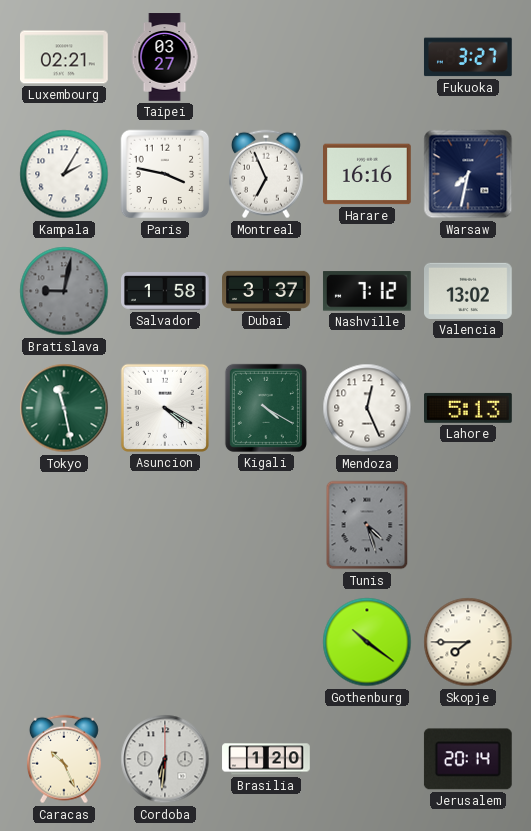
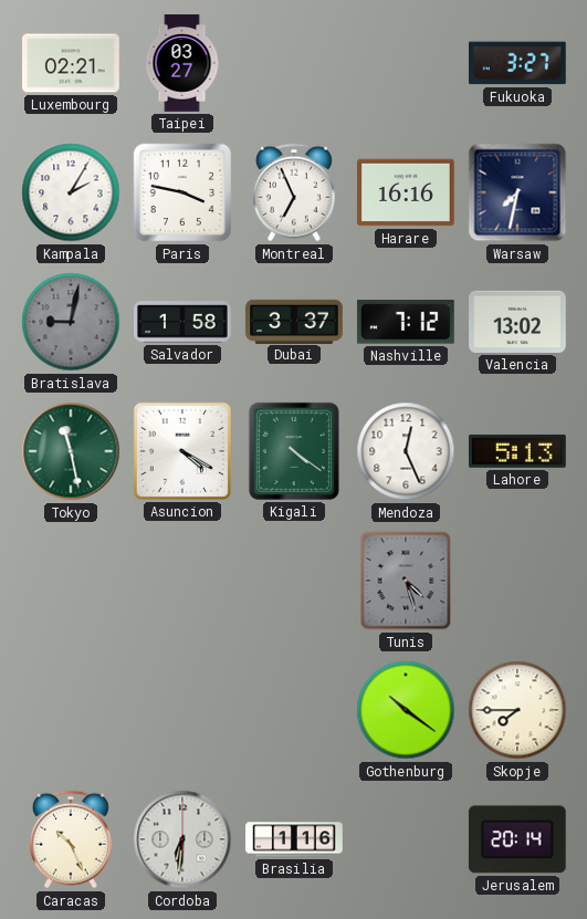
Kigali: 4:20 -> 4:21
Brasilia: 1:20 -> 1:16
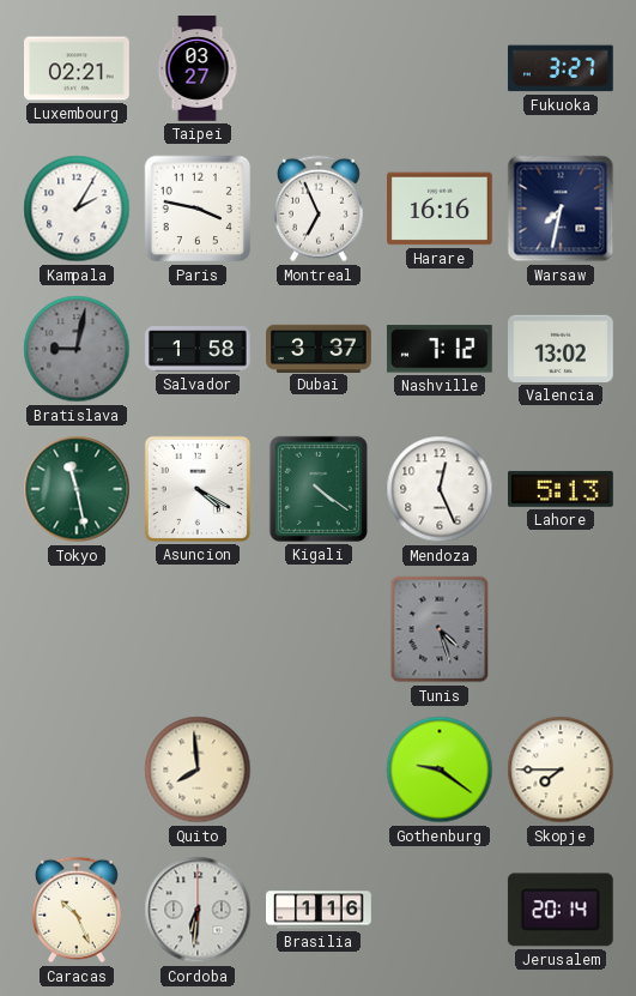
Quito: none -> 7:59
Gothenburg: 10:21 -> 9:21
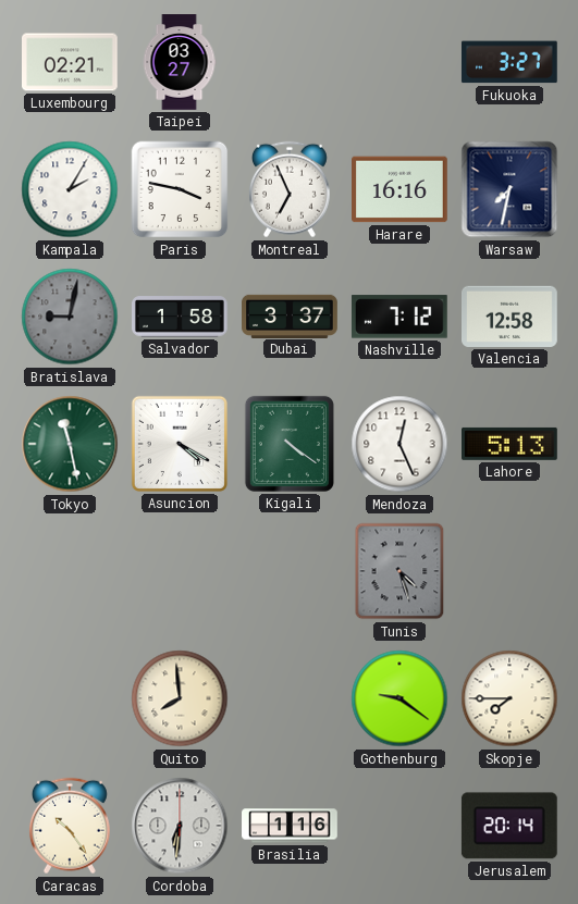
Valencia: 13:02 -> 12:58
Caracas: 10:26 -> 10:24
